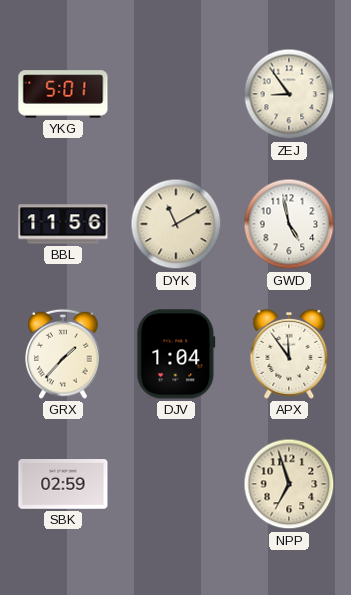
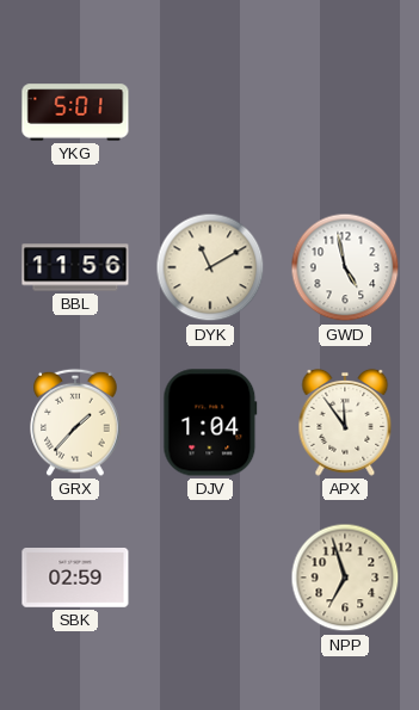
ZEJ: 8:54 -> none
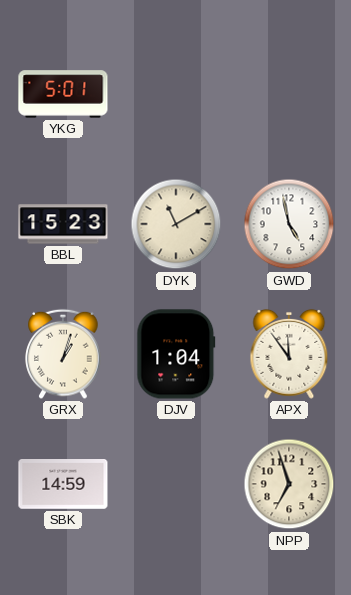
BBL: 11:56 -> 15:23
GRX: 1:37 -> 1:03
SBK: 02:59 -> 14:59
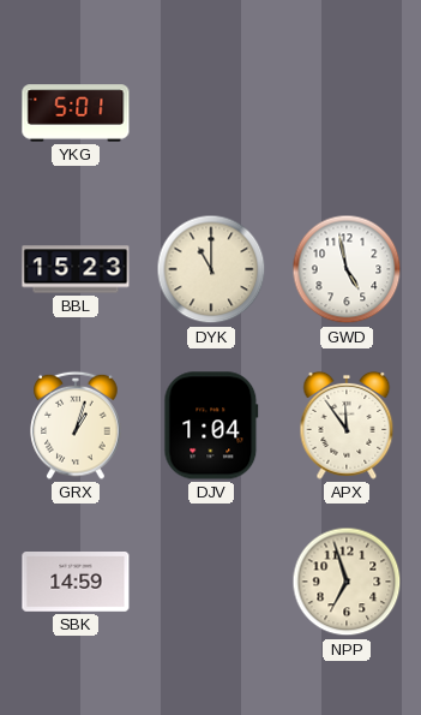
DYK: 11:10 -> 11:00
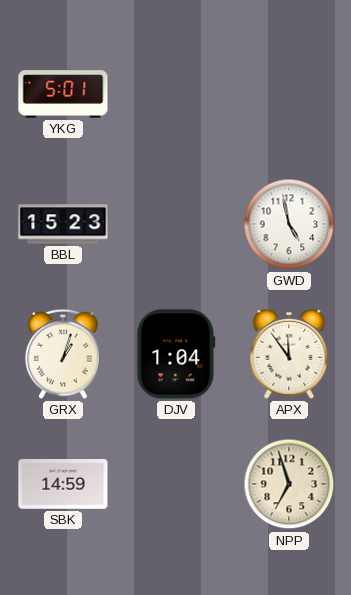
DYK: 11:00 -> none
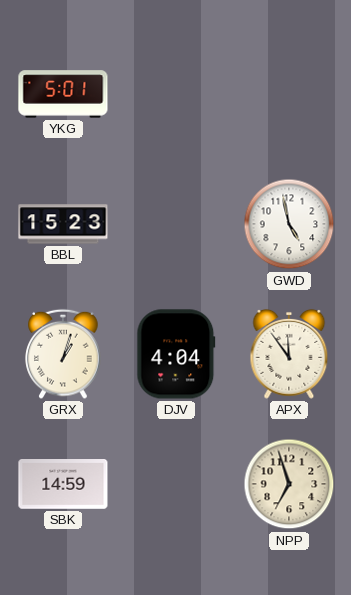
DJV: 1:04 -> 4:04
